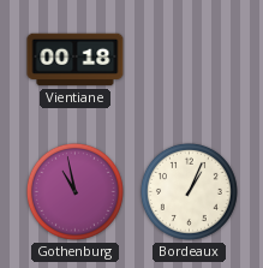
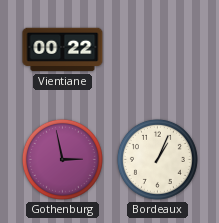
Vientiane: 00:18 -> 00:22
Gothenburg: 10:58 -> 2:58
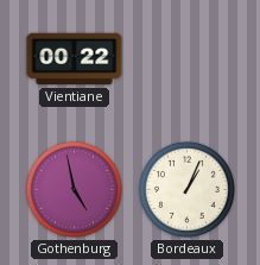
Gothenburg: 2:58 -> 4:58
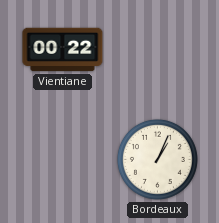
Gothenburg: 4:58 -> none
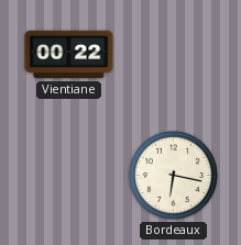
Bordeaux: 1:04 -> 6:17
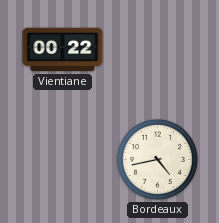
Bordeaux: 6:17 -> 4:43
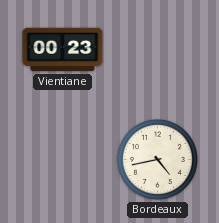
Vientiane: 00:22 -> 00:23
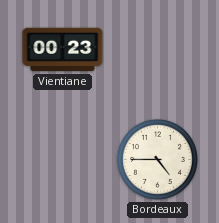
Bordeaux: 4:43 -> 4:45
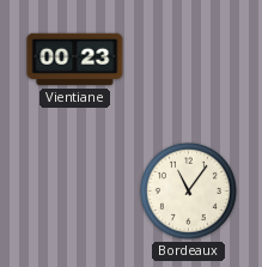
Bordeaux: 4:45 -> 11:06
